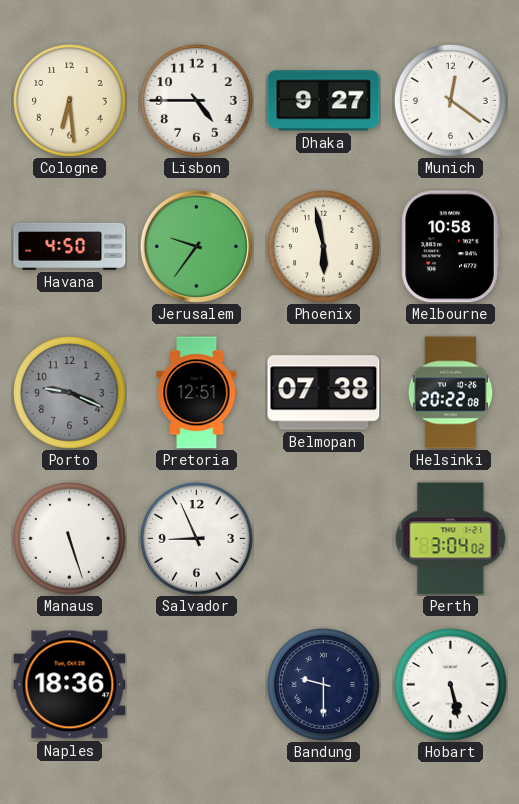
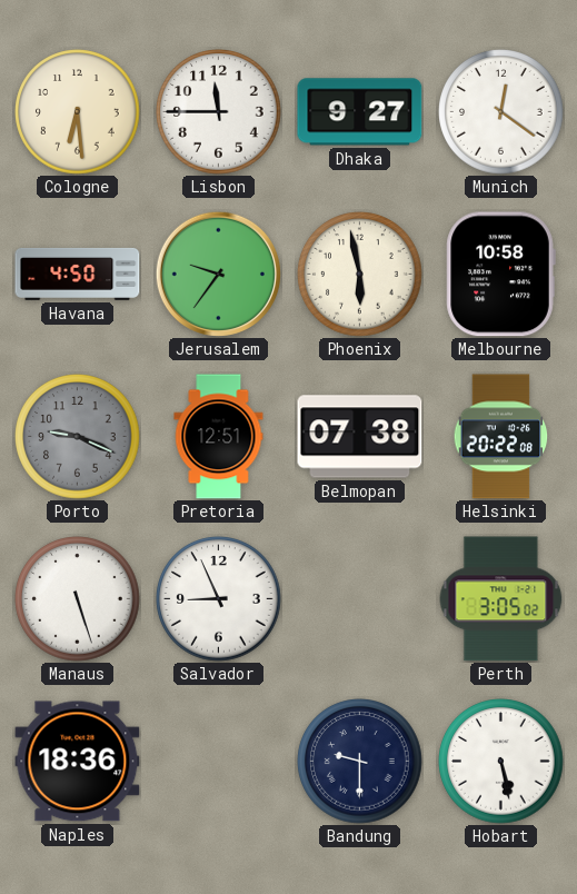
Lisbon: 4:45 -> 11:45
Perth: 3:04 -> 3:05
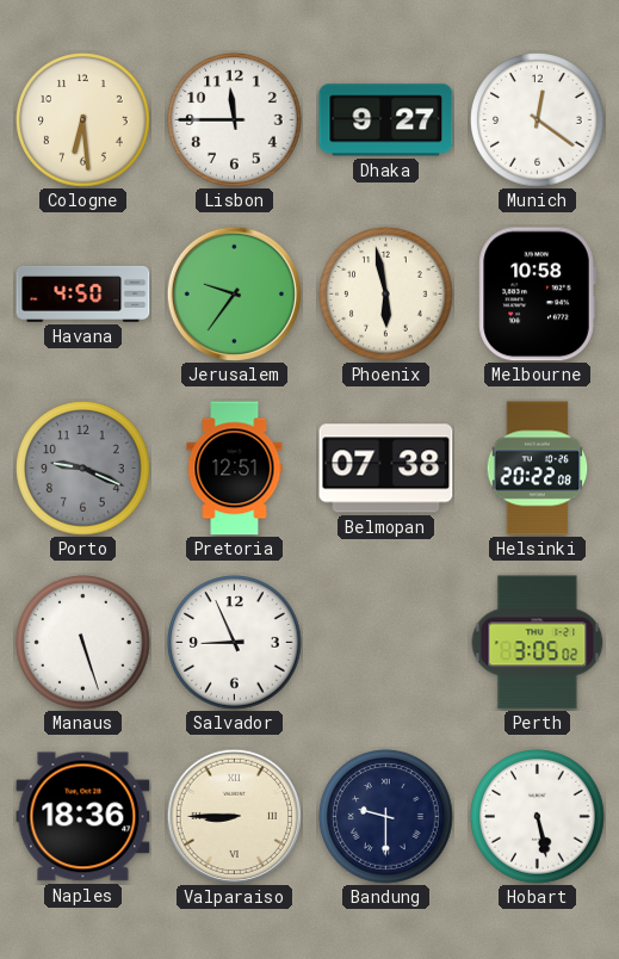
Valparaiso: none -> 8:45
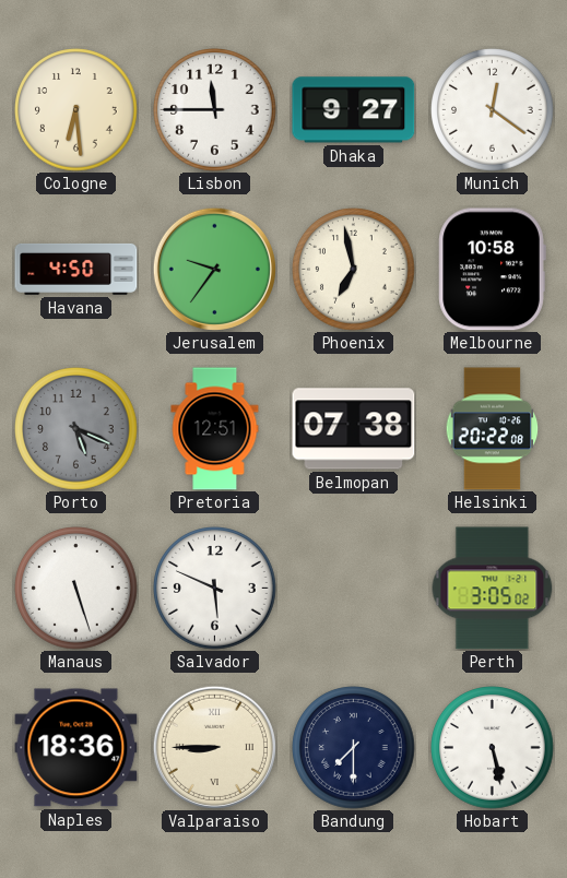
Phoenix: 5:58 -> 6:58
Porto: 9:19 -> 5:19
Salvador: 8:56 -> 5:49
Bandung: 9:30 -> 7:30
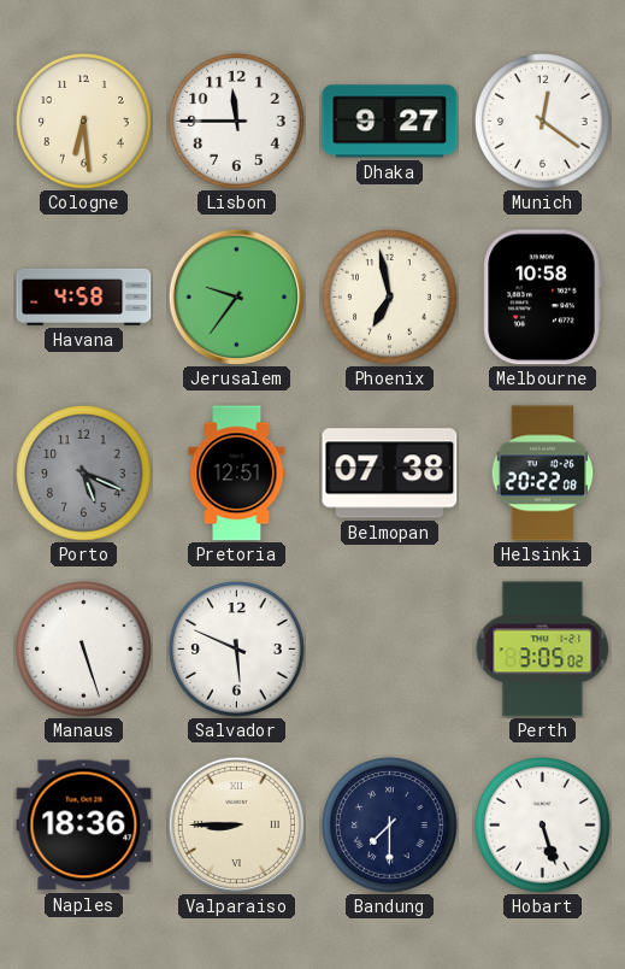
Havana: 4:50 -> 4:58
Hobart: 5:28 -> 5:27
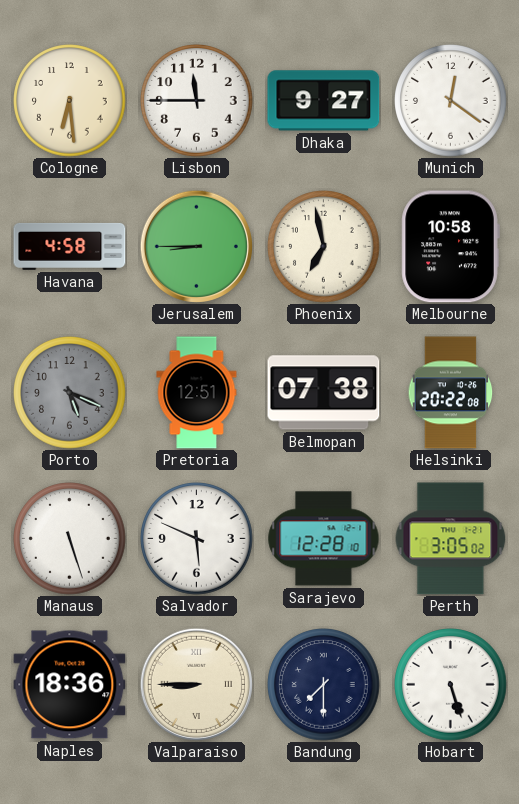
Jerusalem: 9:36 -> 8:45
Sarajevo: none -> 12:28
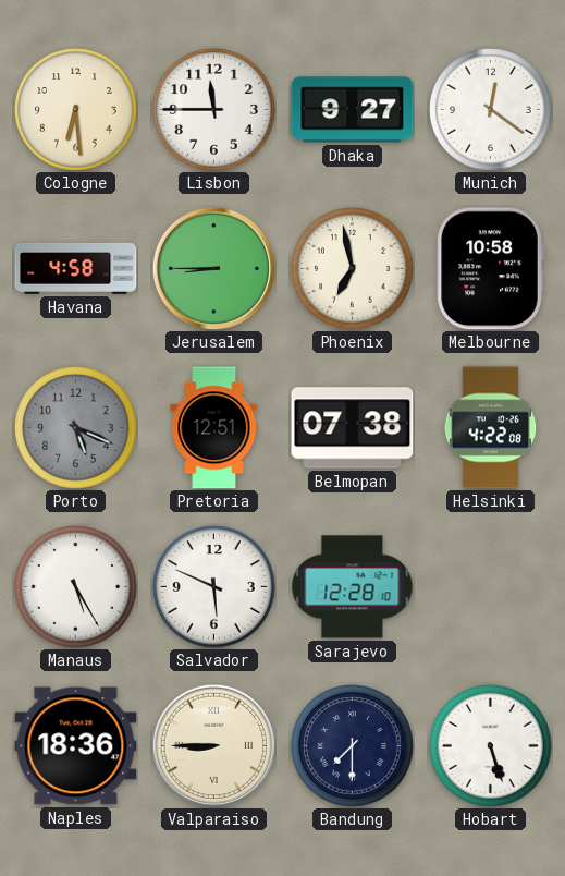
Helsinki: 20:22 -> 4:22
Manaus: 5:27 -> 5:25
Perth: 3:05 -> none
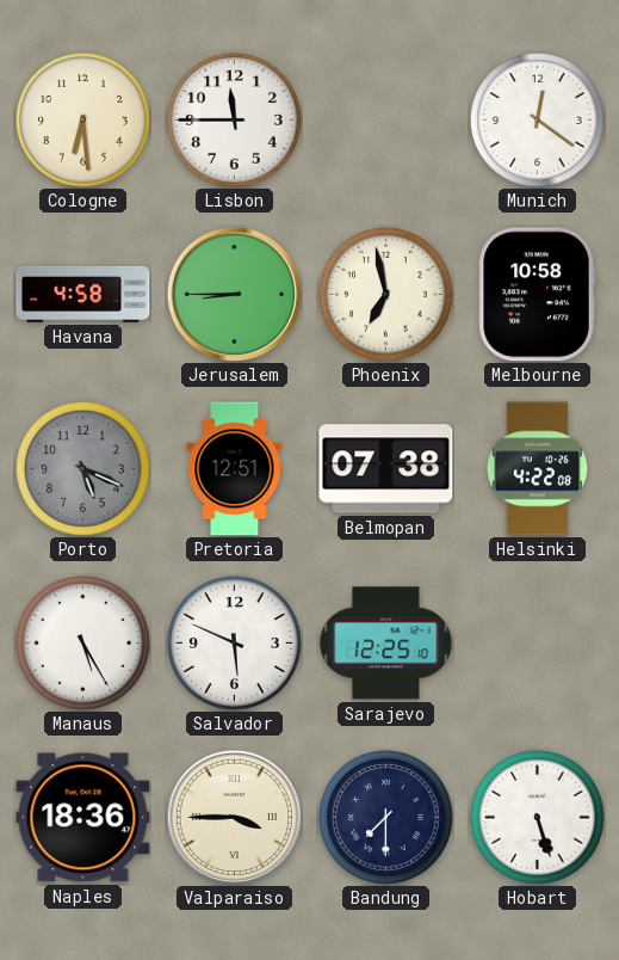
Dhaka: 9:27 -> none
Sarajevo: 12:28 -> 12:25
Valparaiso: 8:45 -> 3:45
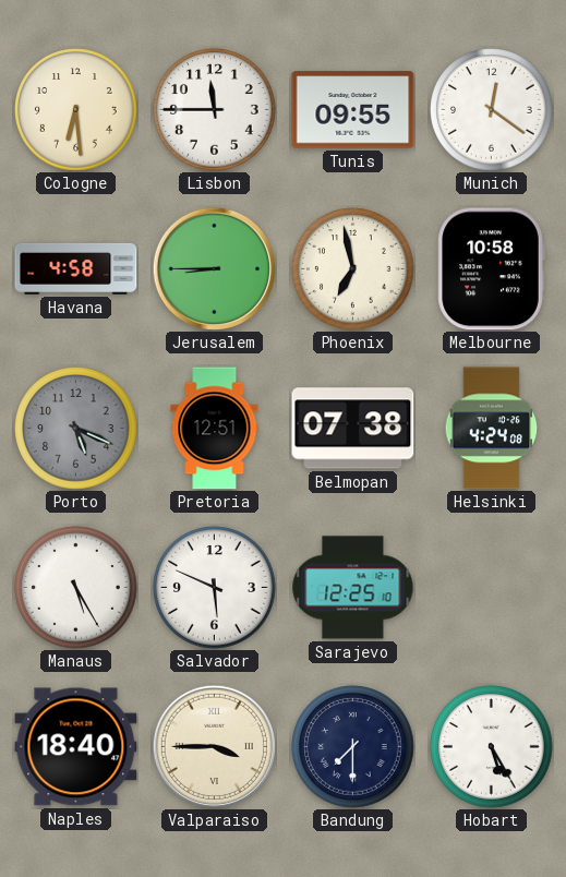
Tunis: none -> 09:55
Helsinki: 4:22 -> 4:24
Naples: 18:36 -> 18:40
Hobart: 5:27 -> 5:25
